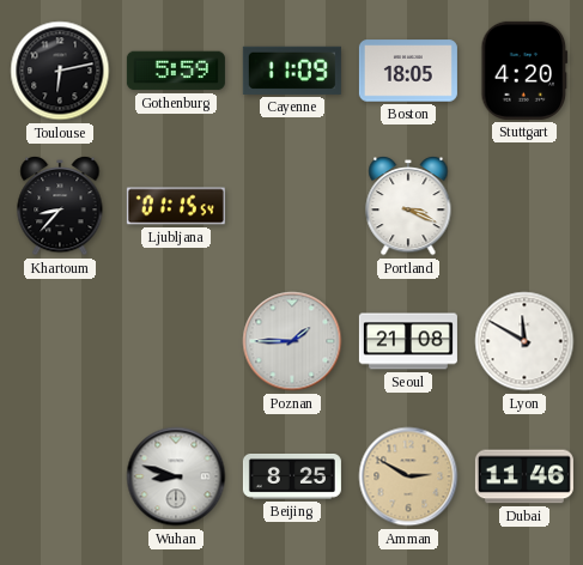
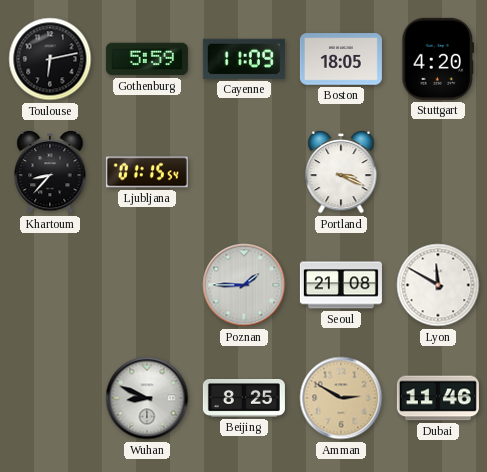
Wuhan: 8:48 -> 8:49
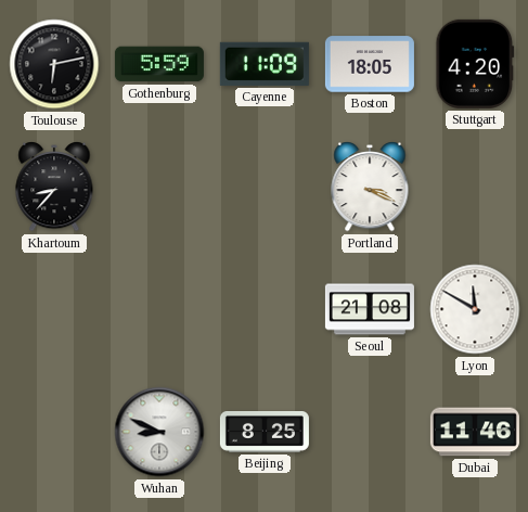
Ljubljana: 01:15 -> none
Poznan: 1:45 -> none
Amman: 2:50 -> none
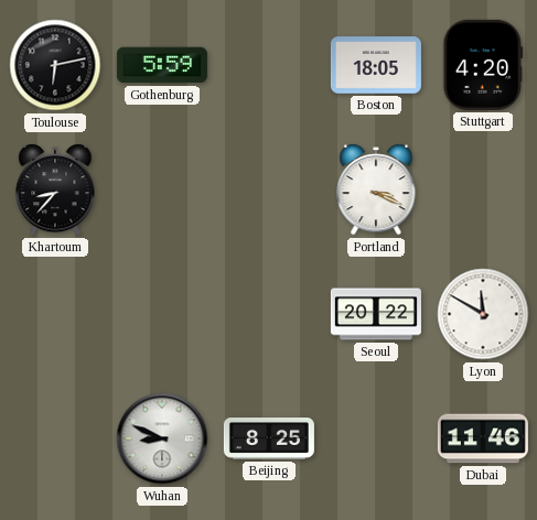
Cayenne: 11:09 -> none
Seoul: 21:08 -> 20:22
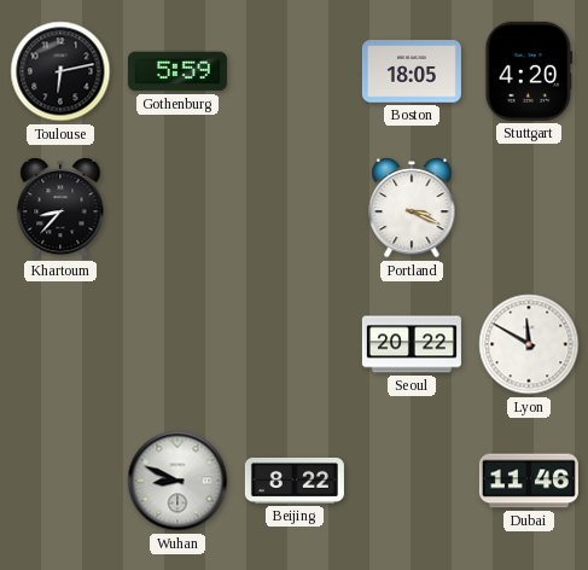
Beijing: 8:25 -> 8:22
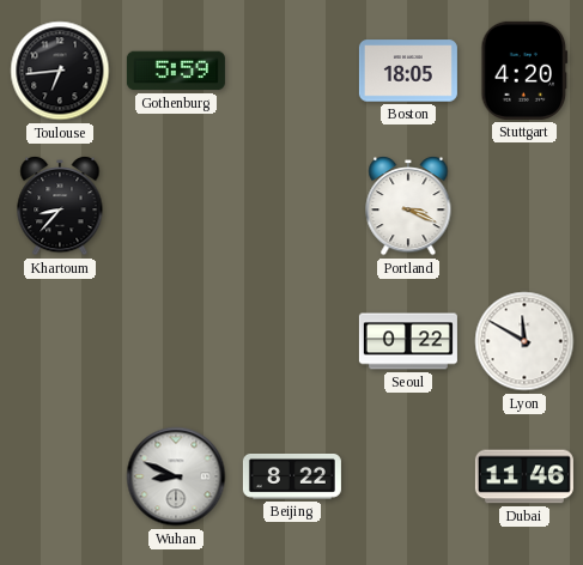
Toulouse: 6:13 -> 6:44
Seoul: 20:22 -> 0:22
